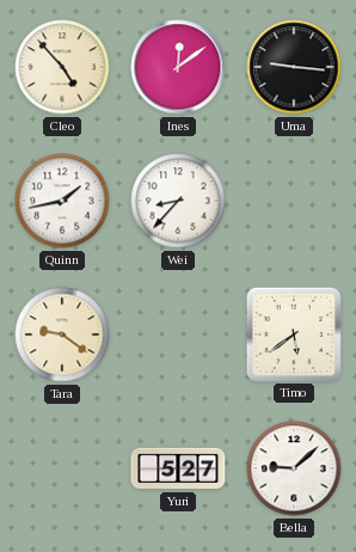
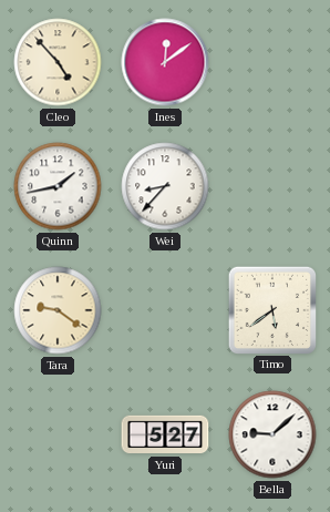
Uma: 9:16 -> none
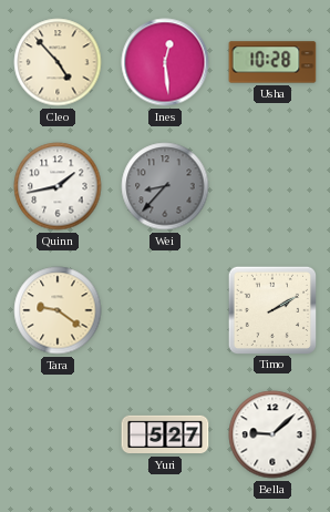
Ines: 12:09 -> 12:29
Usha: none -> 10:28
Wei dial: white -> grey
Timo: 5:39 -> 2:10
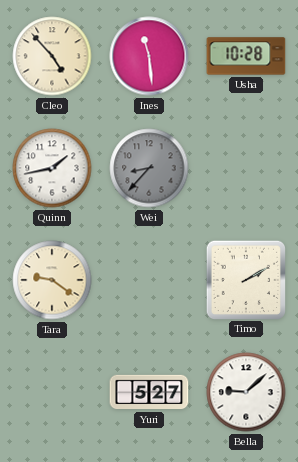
Ines: 12:29 -> 11:29
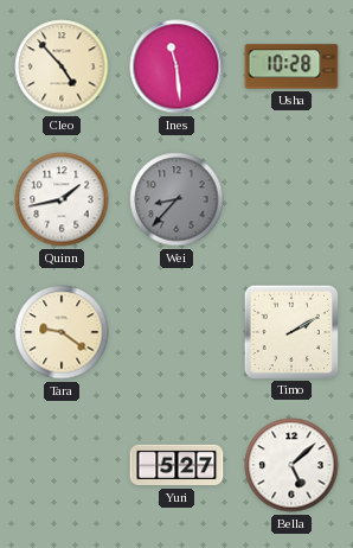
Bella: 9:08 -> 5:08
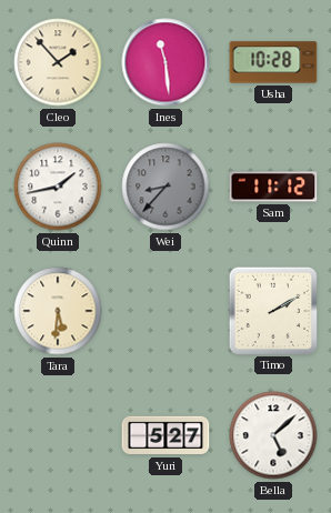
Cleo: 4:53 -> 1:53
Sam: none -> 11:12
Tara: 9:21 -> 5:31
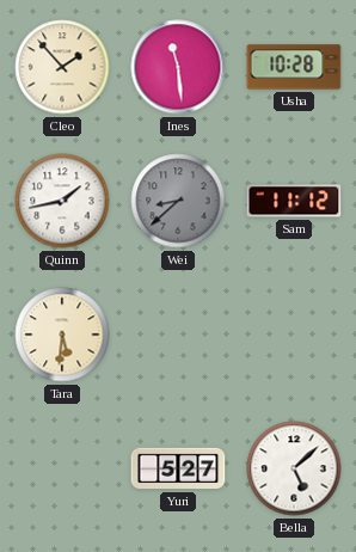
Wei: 8:37 -> 8:38
Timo: 2:10 -> none
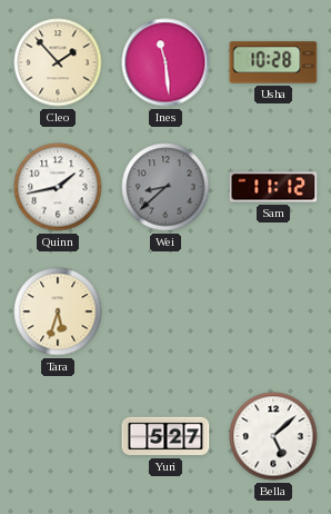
Tara: 5:31 -> 5:33
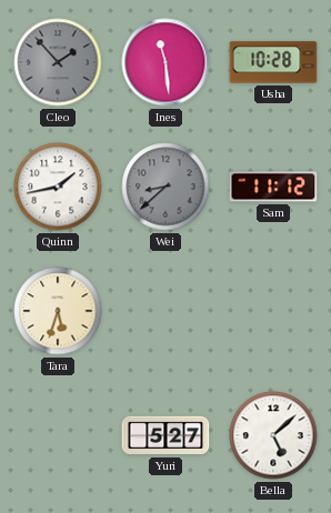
Cleo dial: cream -> grey
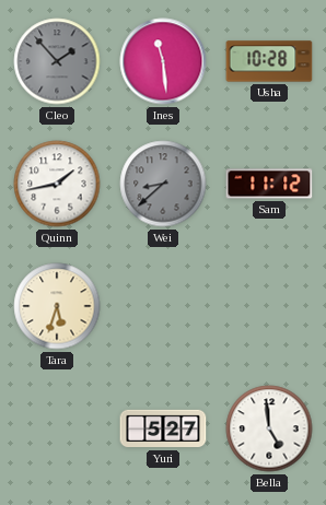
Bella: 5:08 -> 4:59
